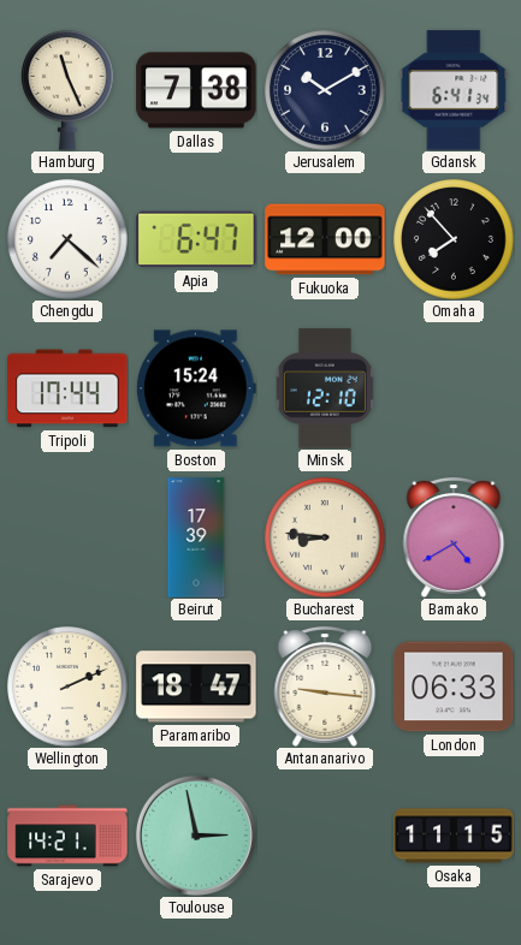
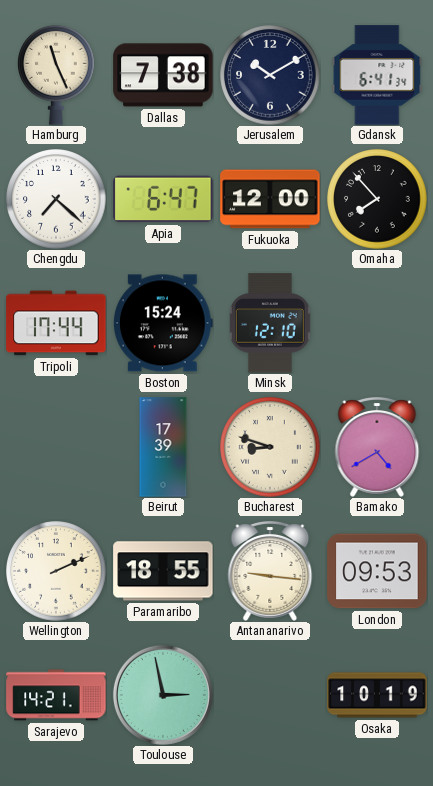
Bucharest: 8:46 -> 8:48
Paramaribo: 18:47 -> 18:55
London: 06:33 -> 09:53
Osaka: 11:15 -> 10:19
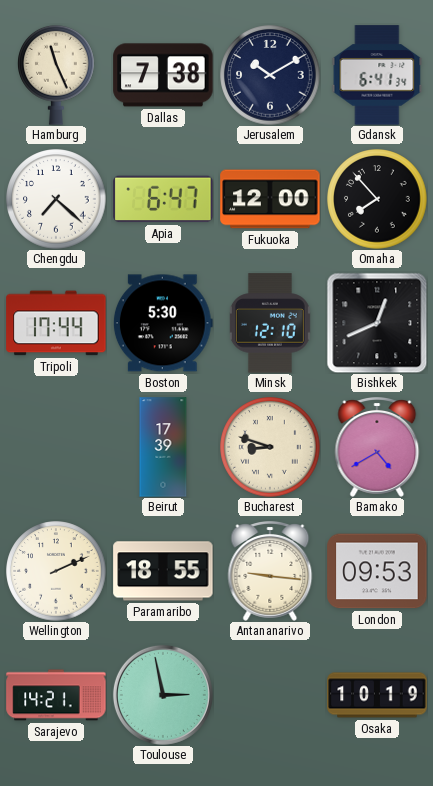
Boston: 15:24 -> 5:30
Bishkek: none -> 12:41
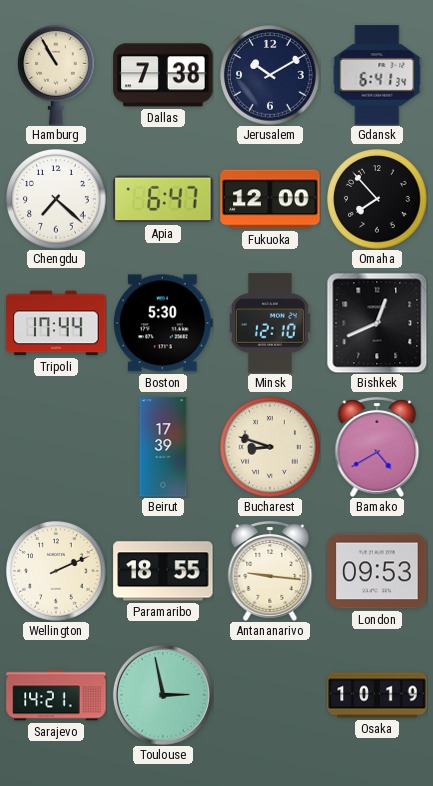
Hamburg: 11:26 -> 10:55
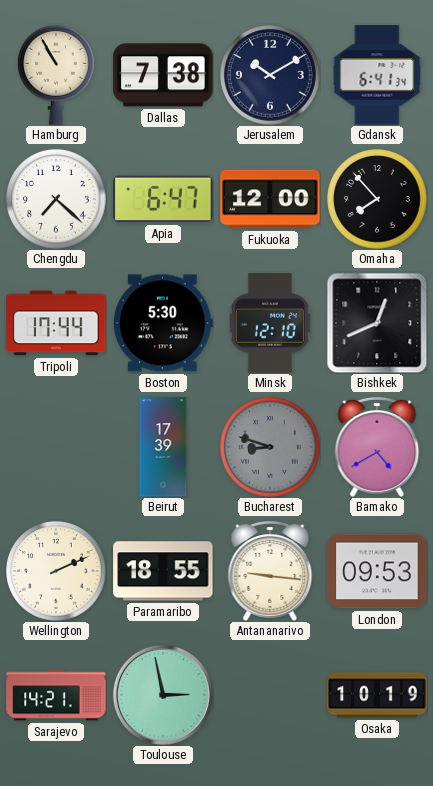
Bucharest dial: cream -> grey
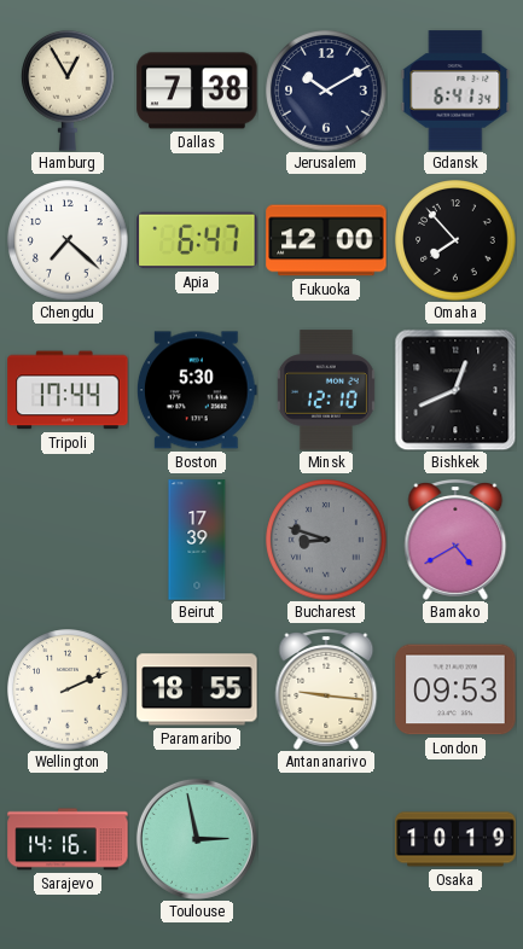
Hamburg: 10:55 -> 12:55
Sarajevo: 14:21 -> 14:16
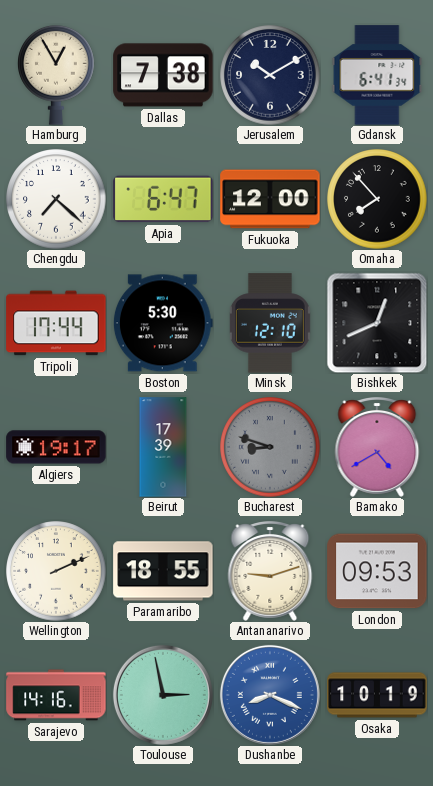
Algiers: none -> 19:17
Antananarivo: 9:16 -> 9:12
Dushanbe: none -> 8:19
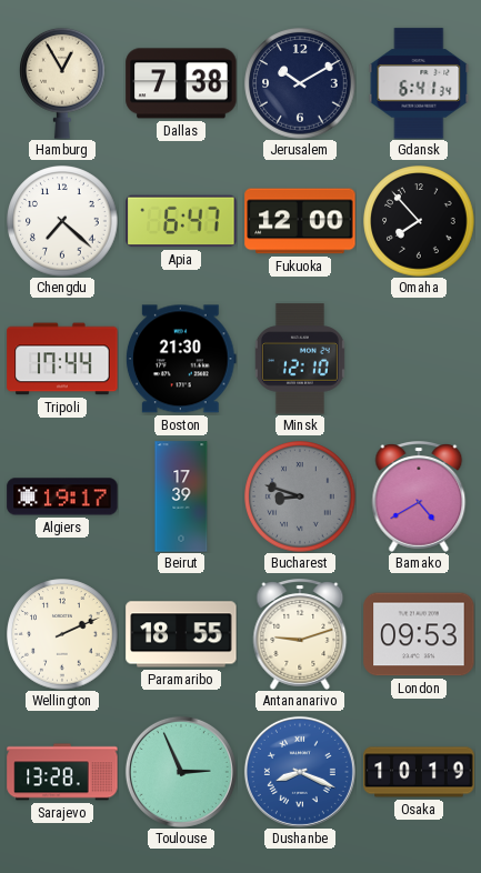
Boston: 5:30 -> 21:30
Bishkek: 12:41 -> none
Sarajevo: 14:16 -> 13:28
Toulouse: 2:58 -> 2:56
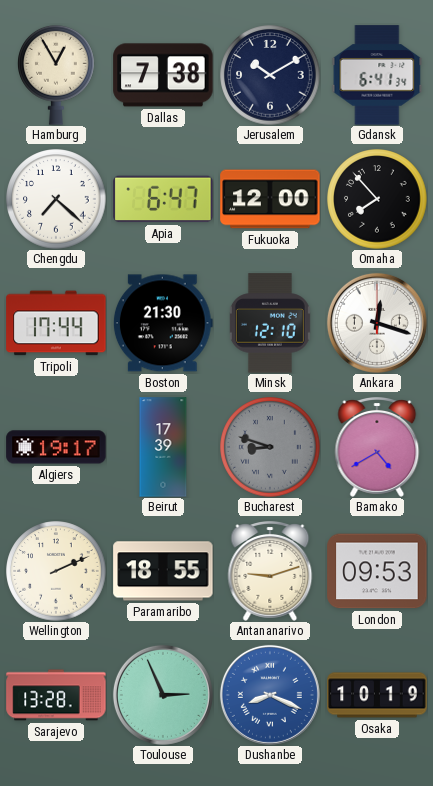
Ankara: none -> 12:18
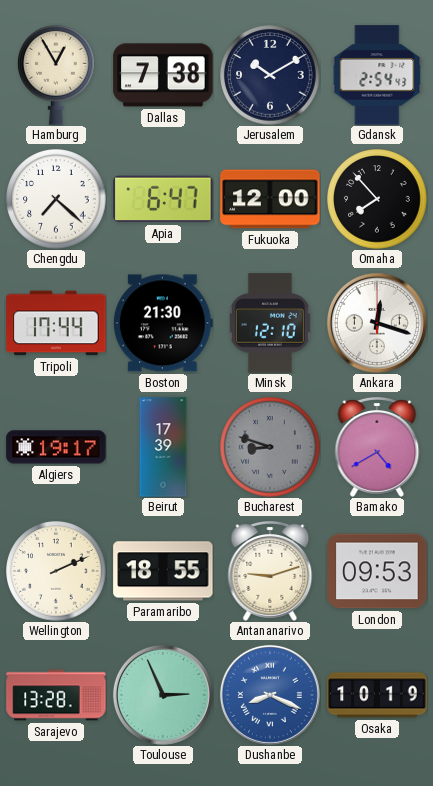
Gdansk: 6:41 -> 2:54
